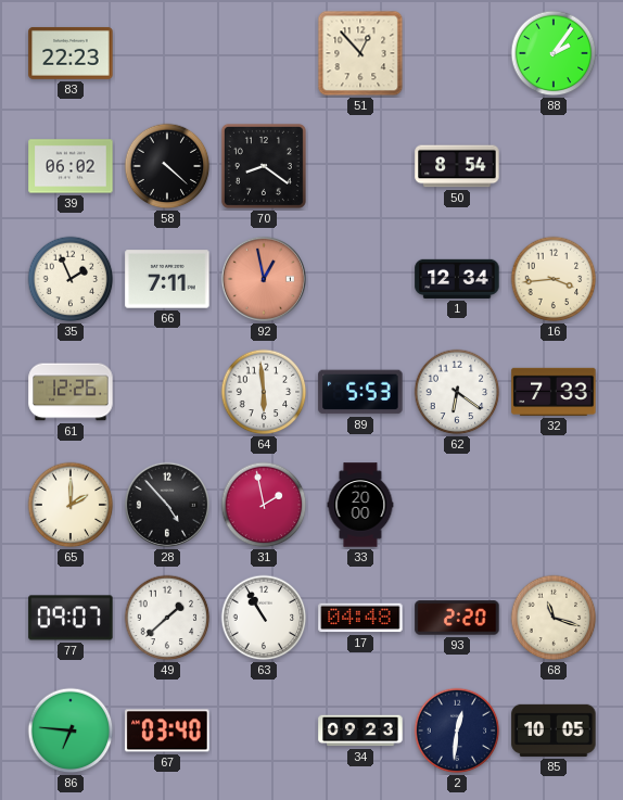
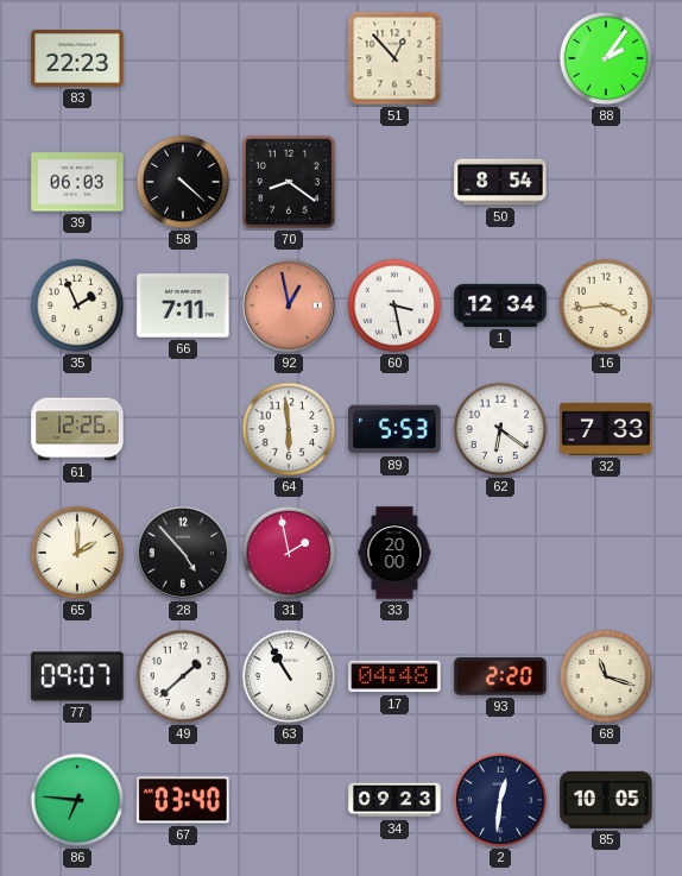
39: 06:02 -> 06:03
60: none -> 3:28
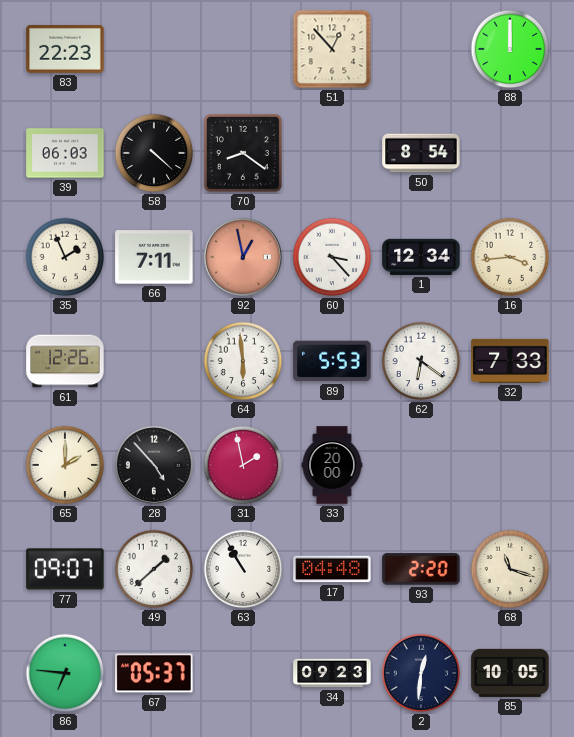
88: 2:06 -> 12:00
60: 3:28 -> 3:23
67: 03:40 -> 05:37
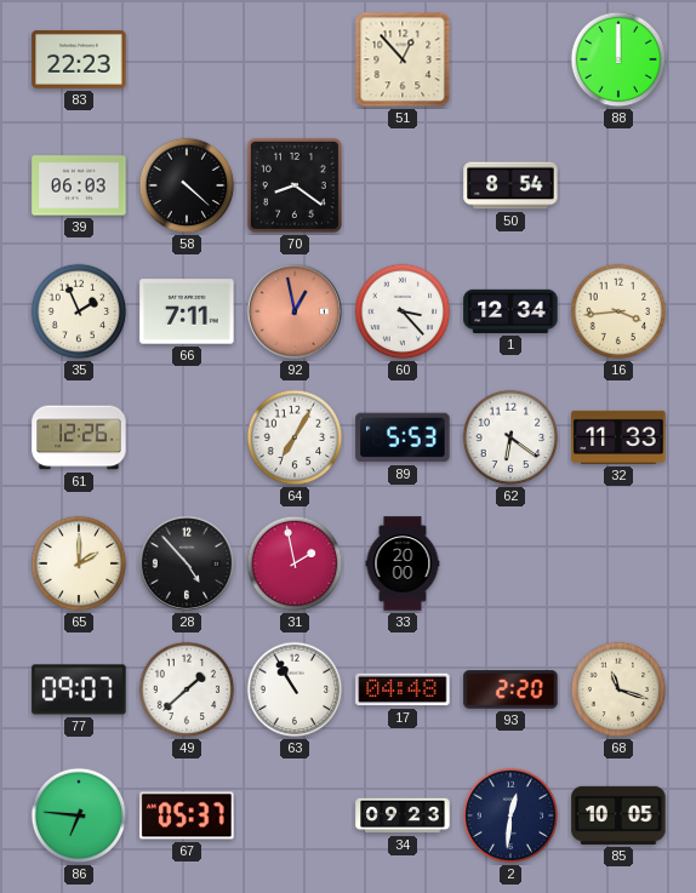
64: 5:59 -> 7:05
32: 7:33 -> 11:33
